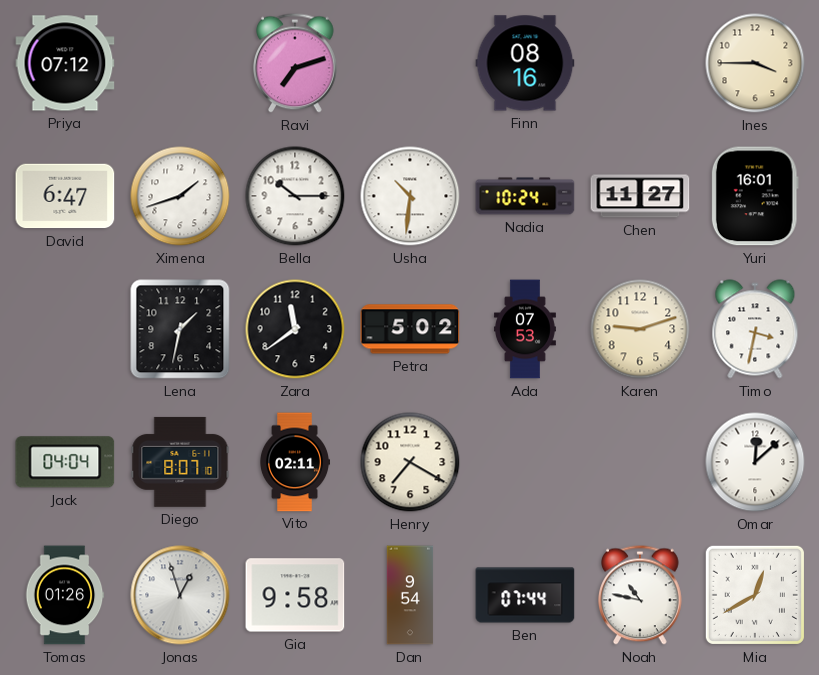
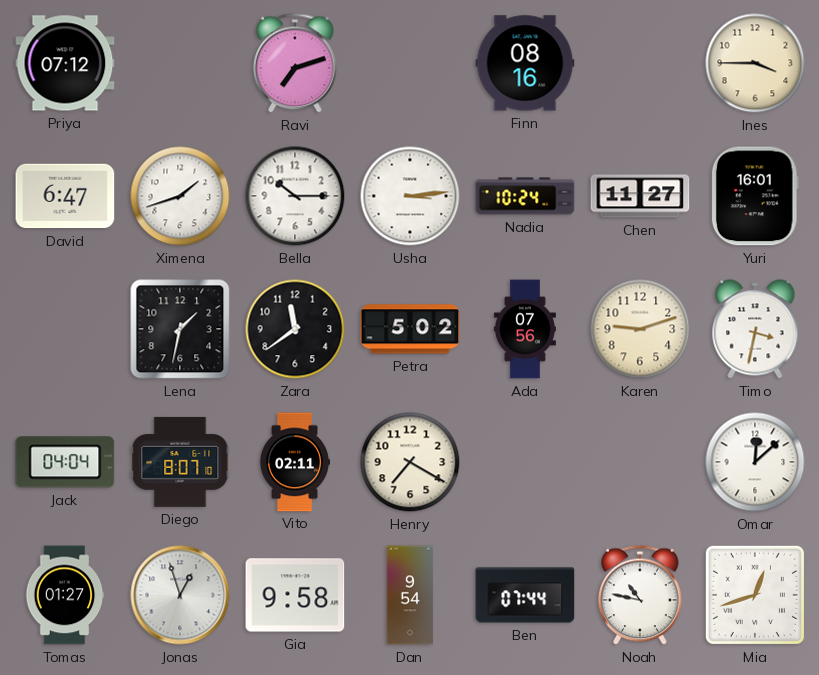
Usha: 10:31 -> 3:14
Ada: 07:53 -> 07:56
Tomas: 01:26 -> 01:27
Mia: 12:40 -> 12:42
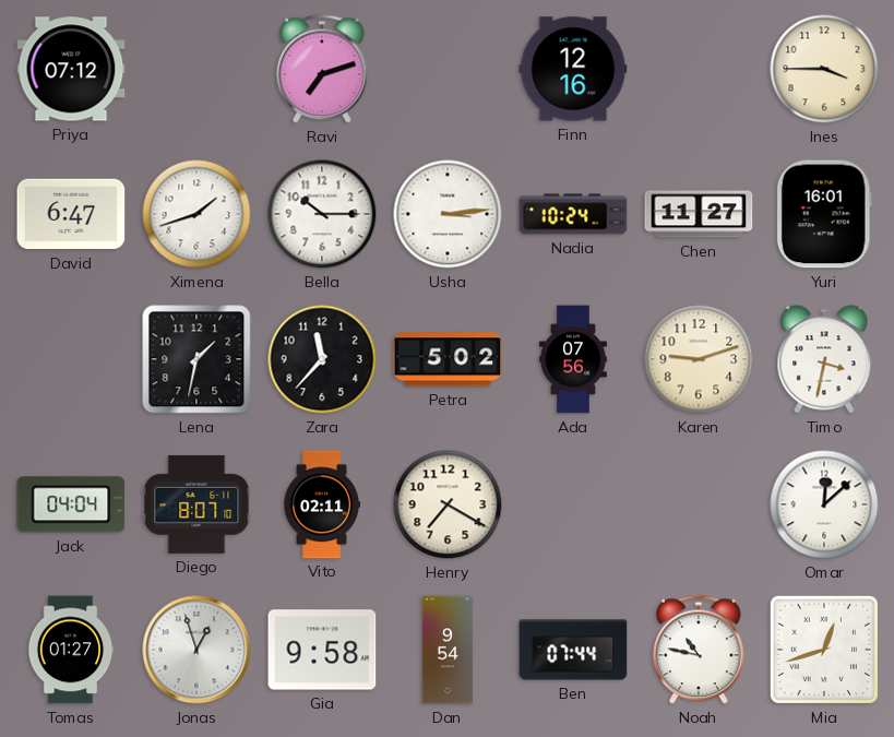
Finn: 08:16 -> 12:16
Zara: 11:39 -> 11:37
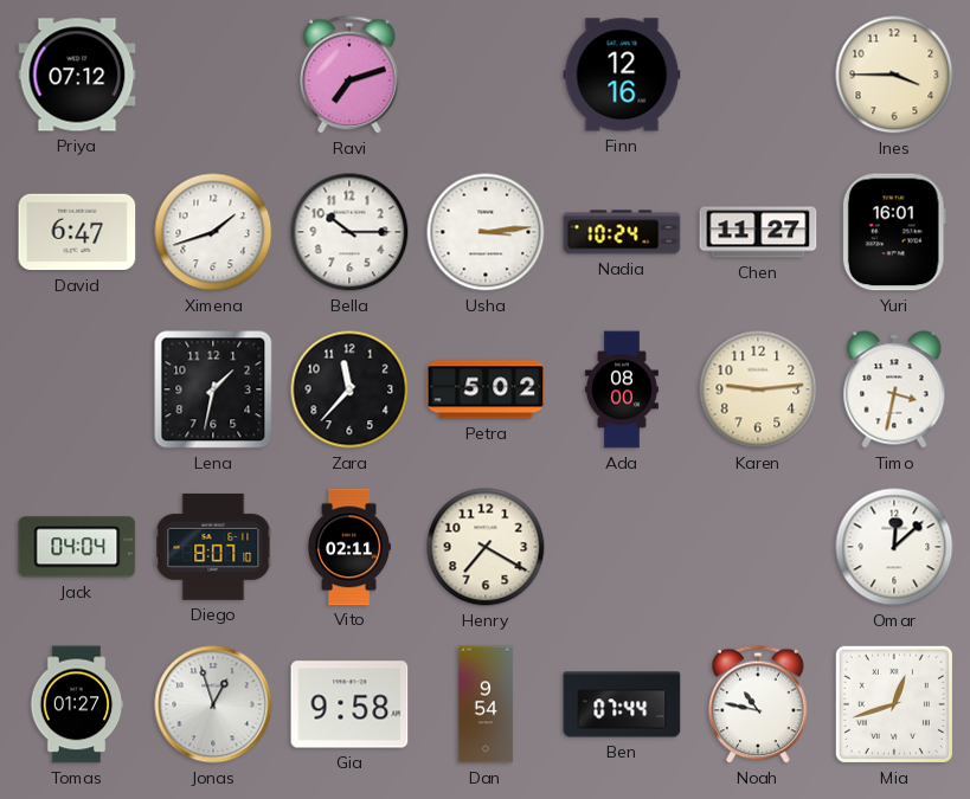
Ada: 07:56 -> 08:00
Karen: 9:12 -> 9:14
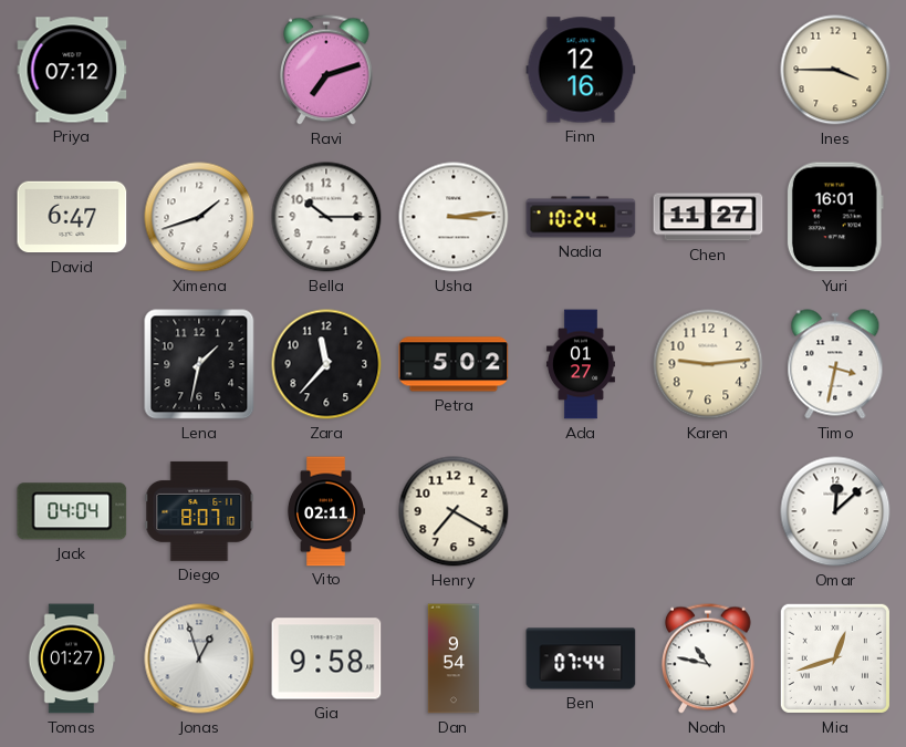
Ada: 08:00 -> 01:27
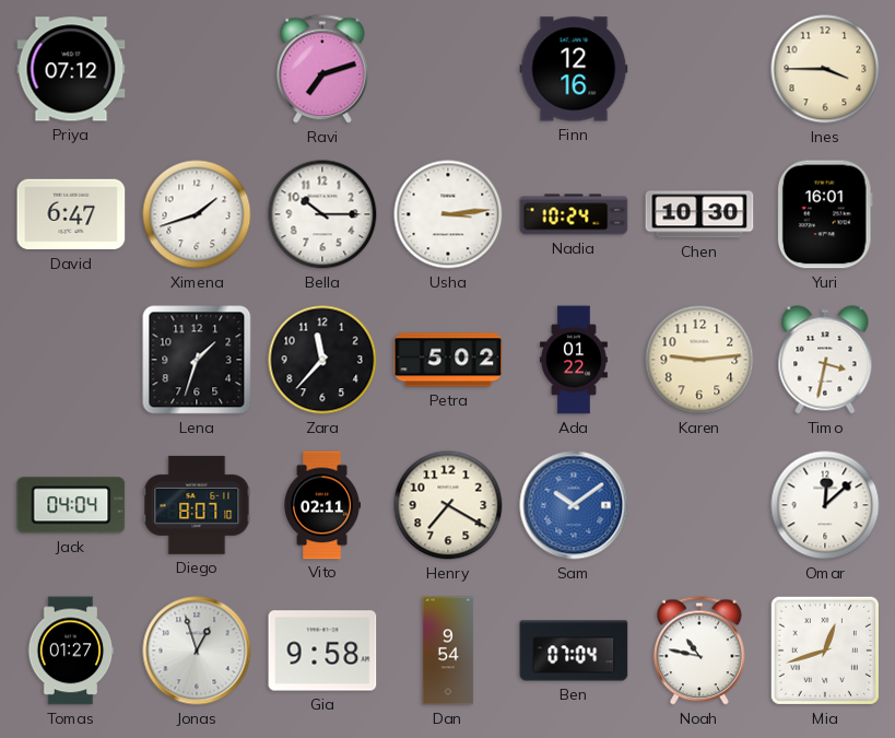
Chen: 11:27 -> 10:30
Lena: 1:32 -> 1:33
Ada: 01:27 -> 01:22
Sam: none -> 10:09
Ben: 07:44 -> 07:04
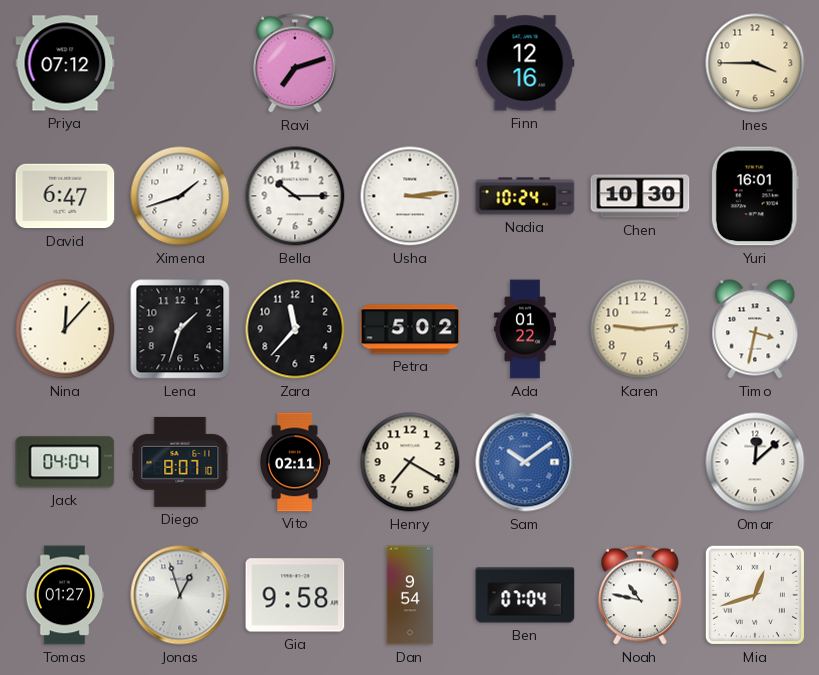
Nina: none -> 12:07
